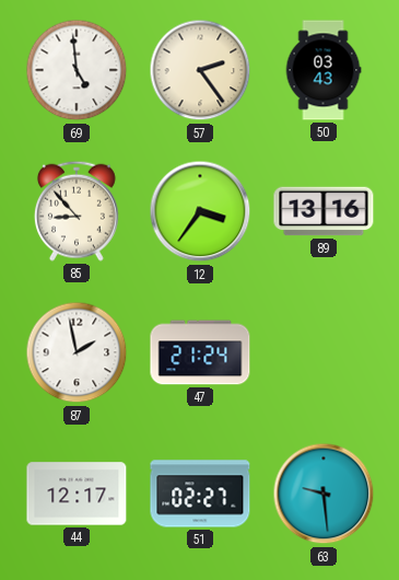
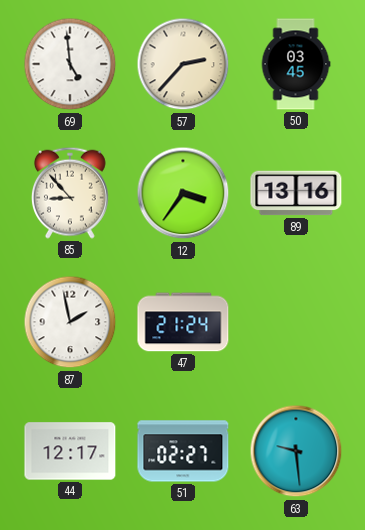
57: 2:24 -> 2:37
50: 03:43 -> 03:45
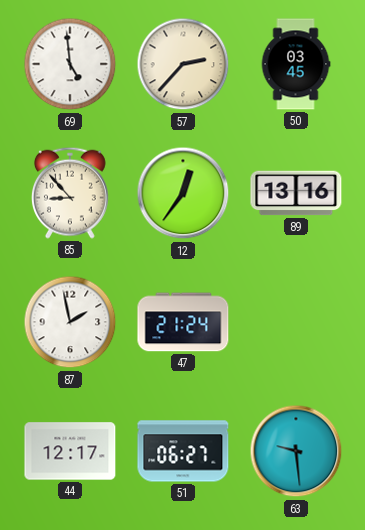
12: 3:36 -> 12:36
51: 02:27 -> 06:27
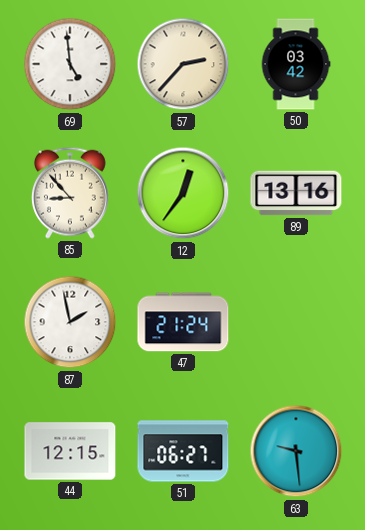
50: 03:45 -> 03:42
44: 12:17 -> 12:15
